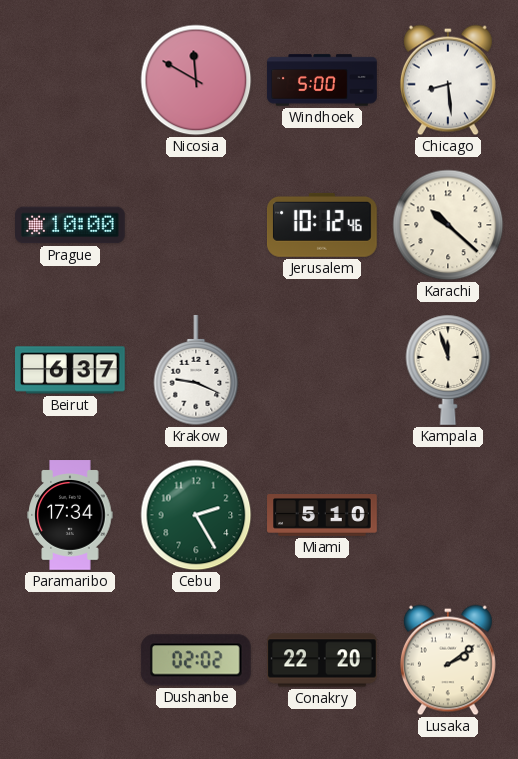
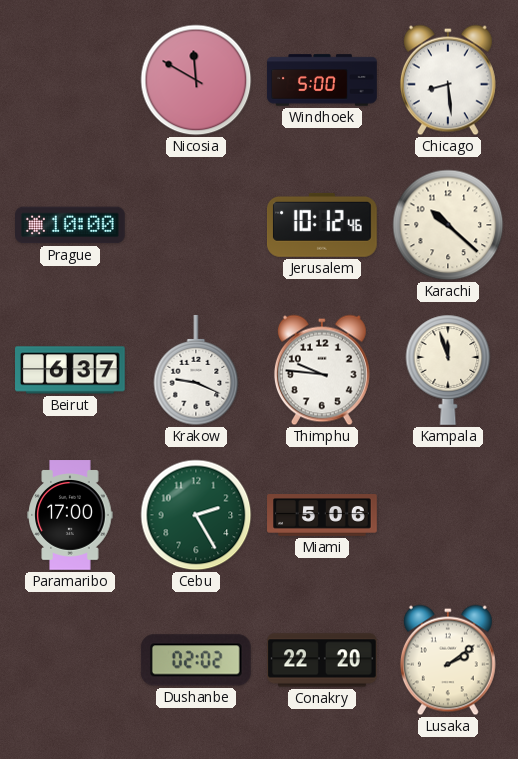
Thimphu: none -> 9:46
Paramaribo: 17:34 -> 17:00
Miami: 5:10 -> 5:06
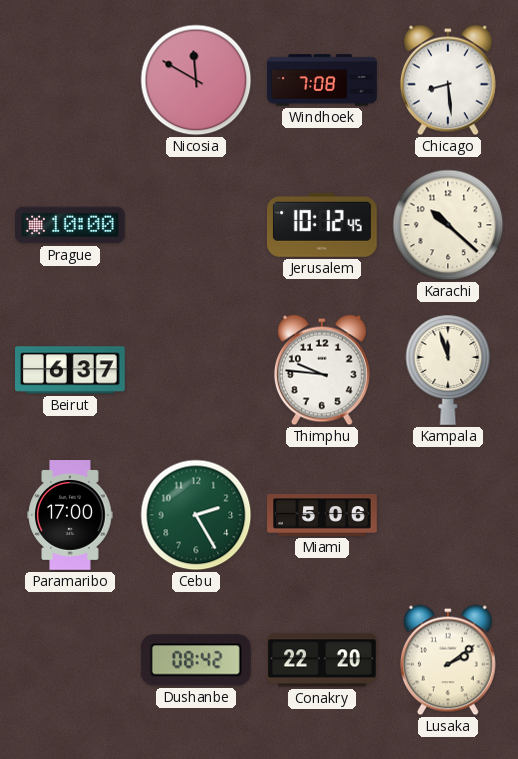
Windhoek: 5:00 -> 7:08
Jerusalem: 10:12:46 -> 10:12:45
Krakow: 9:19 -> none
Dushanbe: 02:02 -> 08:42
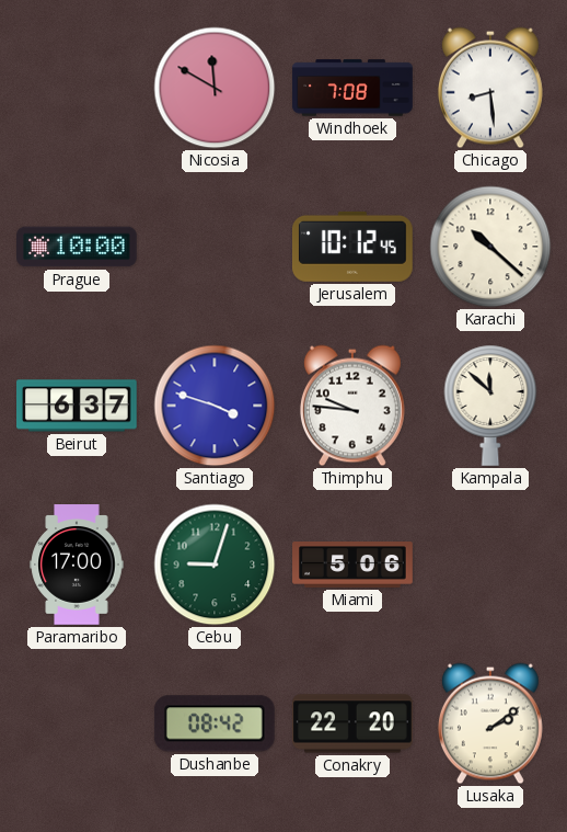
Santiago: none -> 3:48
Kampala: 11:57 -> 11:52
Cebu: 2:25 -> 9:03
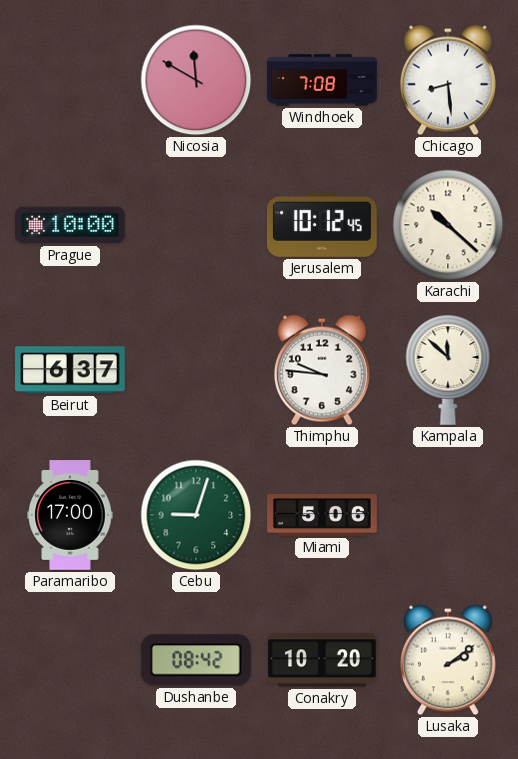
Santiago: 3:48 -> none
Conakry: 22:20 -> 10:20
